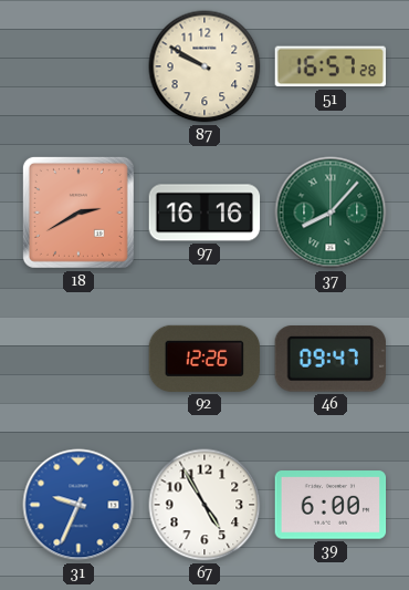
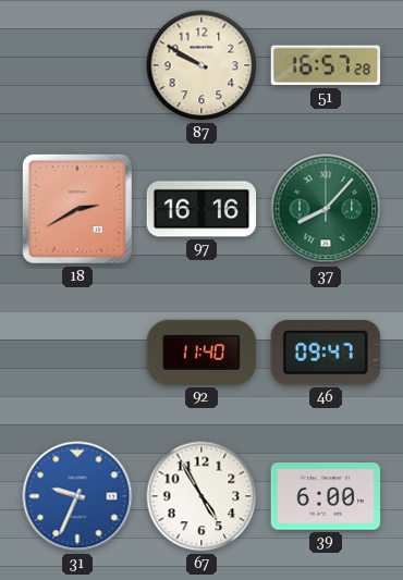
92: 12:26 -> 11:40
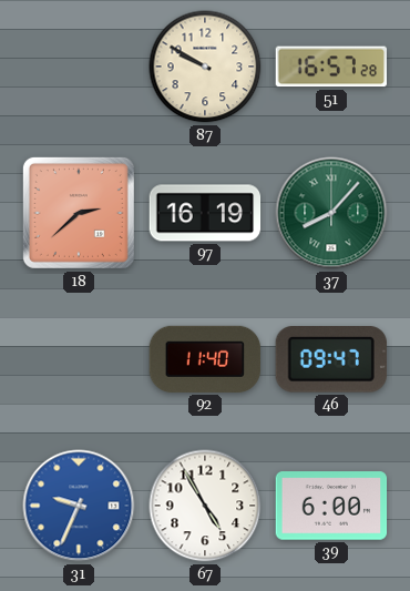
18: 2:40 -> 2:38
97: 16:16 -> 16:19
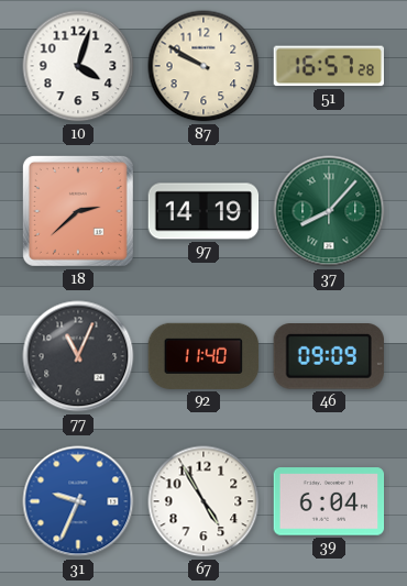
10: none -> 4:03
97: 16:19 -> 14:19
77: none -> 11:04
46: 09:47 -> 09:09
39: 6:00 -> 6:04
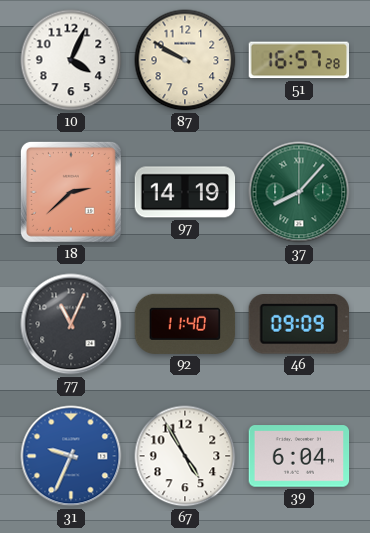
10: 4:03 -> 4:04
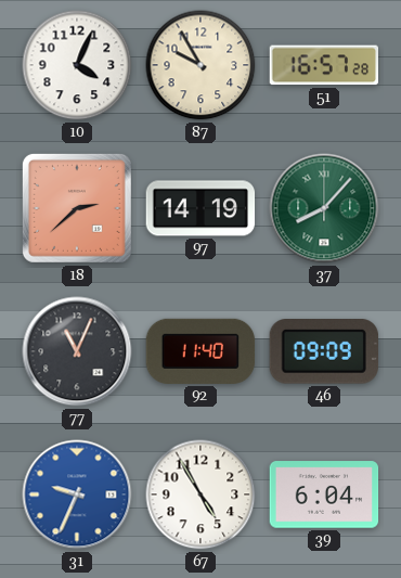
87: 9:50 -> 9:55
